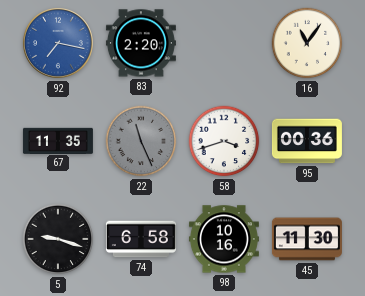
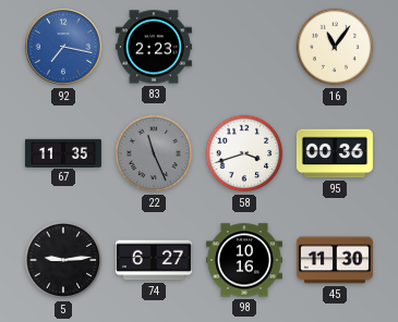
83: 2:20 -> 2:23
5: 9:18 -> 9:14
74: 6:58 -> 6:27
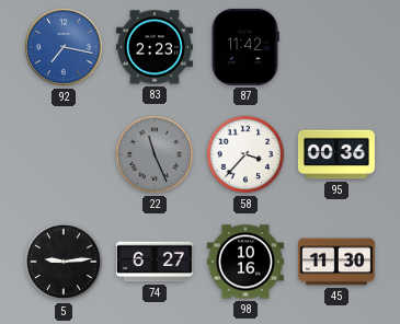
87: none -> 11:42
16: 11:06 -> none
67: 11:35 -> none
58: 3:42 -> 3:37
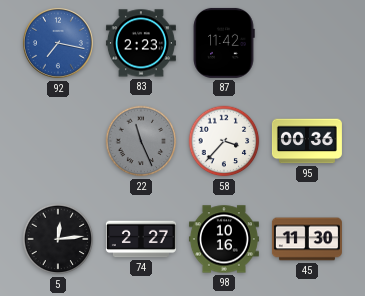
5: 9:14 -> 12:14
74: 6:27 -> 2:27
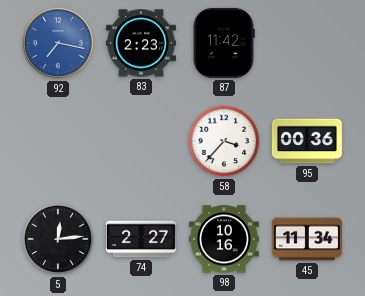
22: 11:26 -> none
45: 11:30 -> 11:34
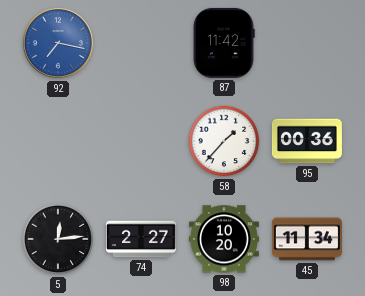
83: 2:23 -> none
58: 3:37 -> 1:37
98: 10:16 -> 10:20
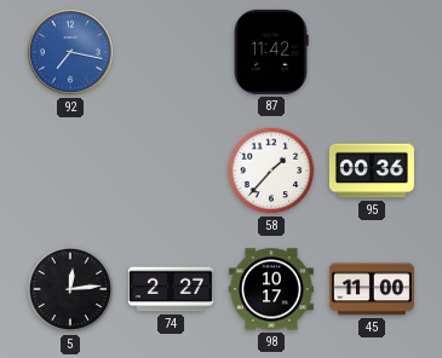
98: 10:20 -> 10:17
45: 11:34 -> 11:00
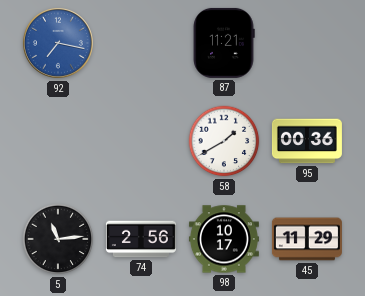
87: 11:42 -> 11:21
58: 1:37 -> 1:40
5: 12:14 -> 11:14
74: 2:27 -> 2:56
45: 11:00 -> 11:29
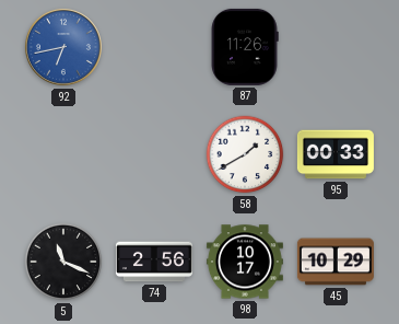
92: 7:17 -> 6:43
87: 11:21 -> 11:26
95: 00:36 -> 00:33
5: 11:14 -> 11:19
45: 11:29 -> 10:29
